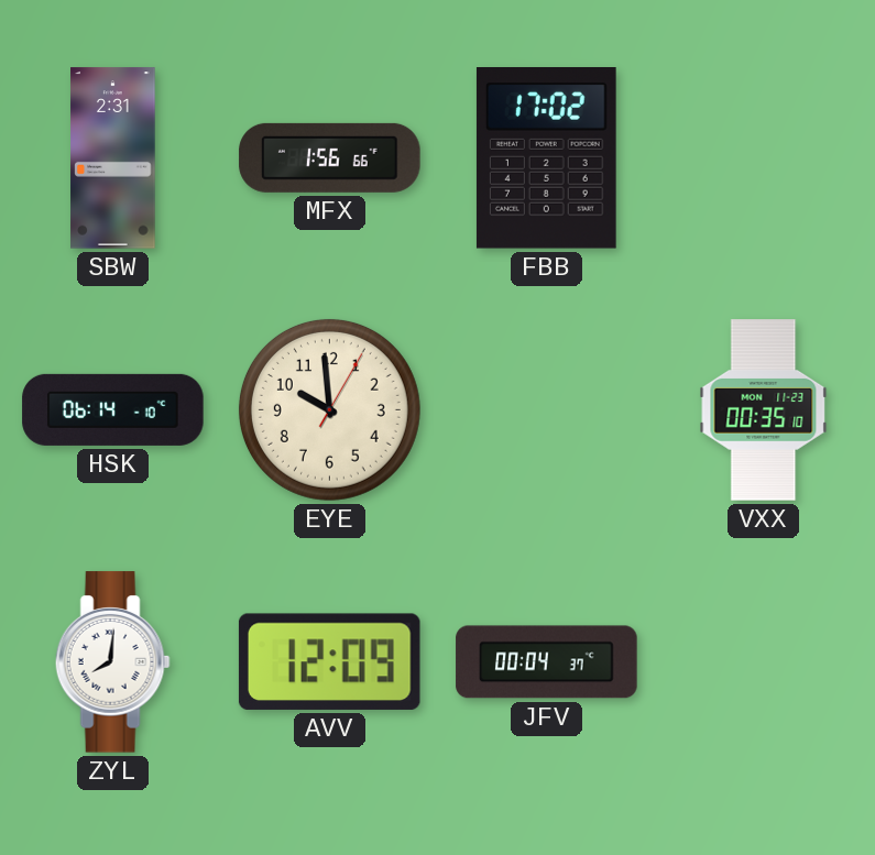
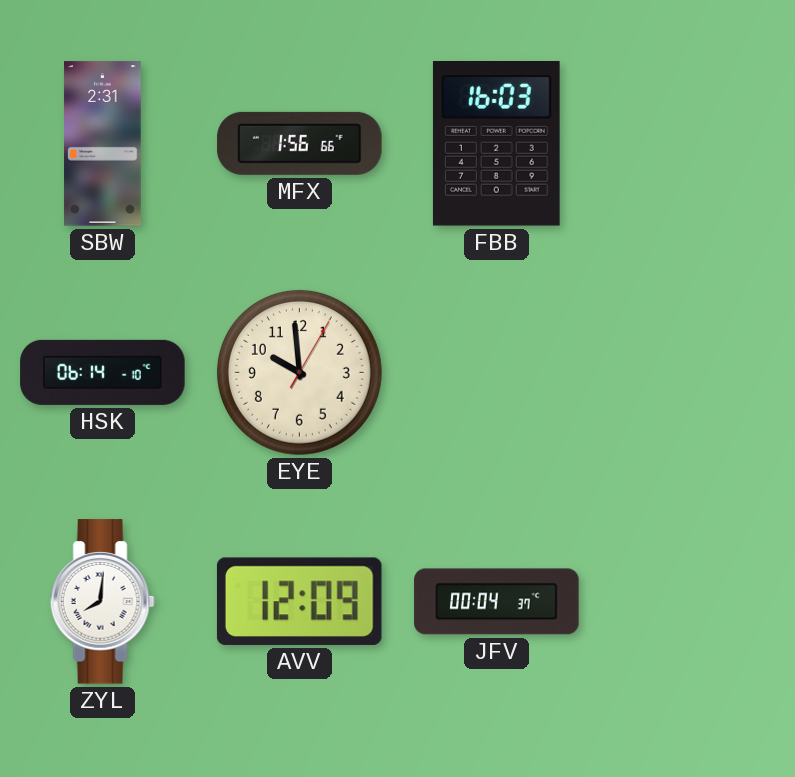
FBB: 17:02 -> 16:03
VXX: 00:35 -> none
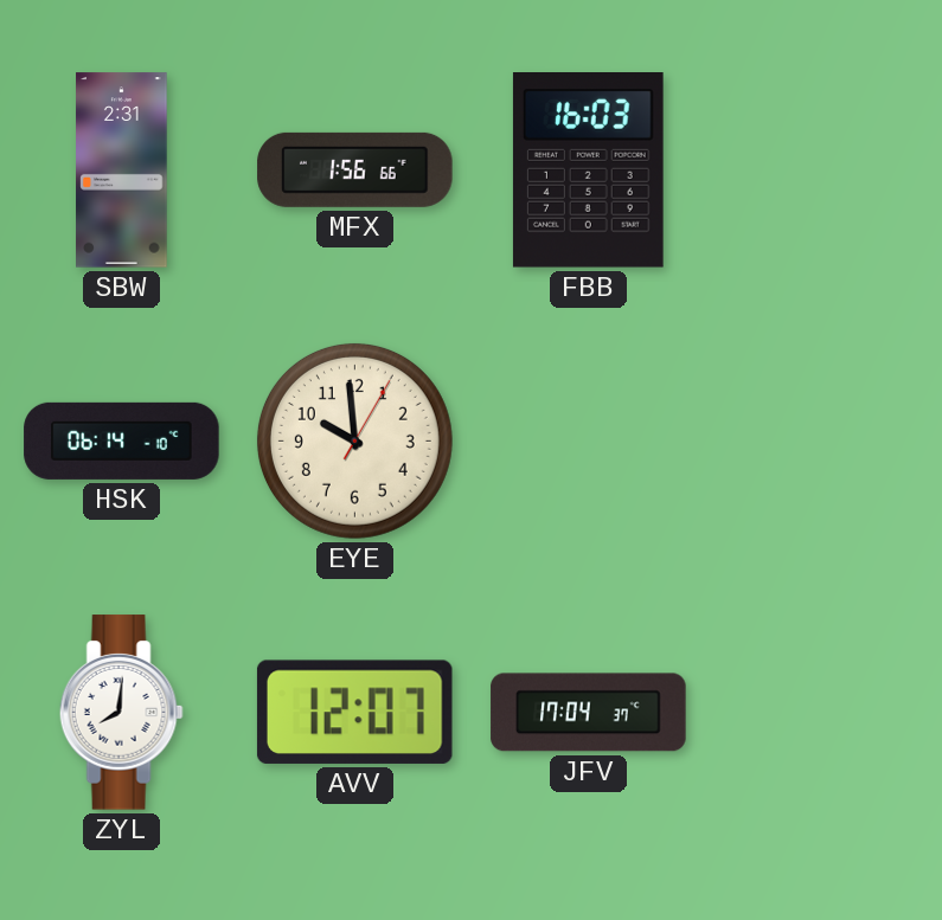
AVV: 12:09 -> 12:07
JFV: 00:04 -> 17:04
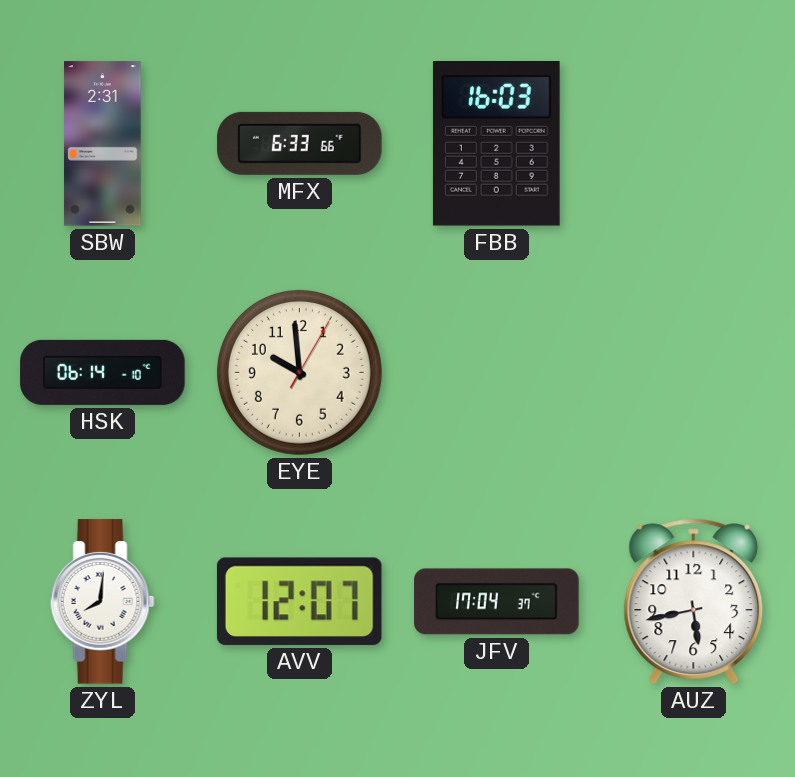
MFX: 1:56 -> 6:33
AUZ: none -> 5:43
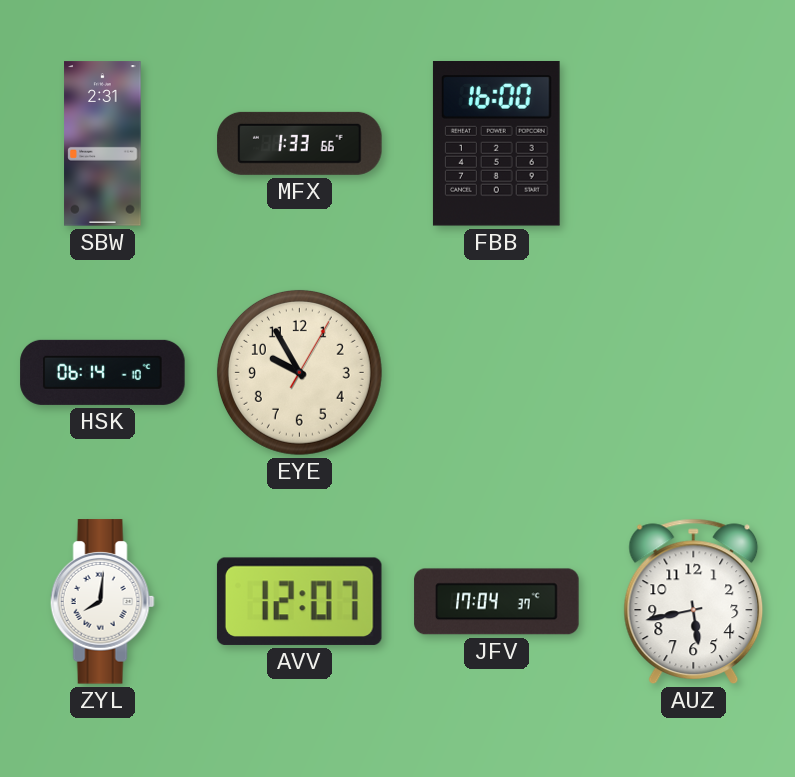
MFX: 6:33 -> 1:33
FBB: 16:03 -> 16:00
EYE: 9:59 -> 9:55
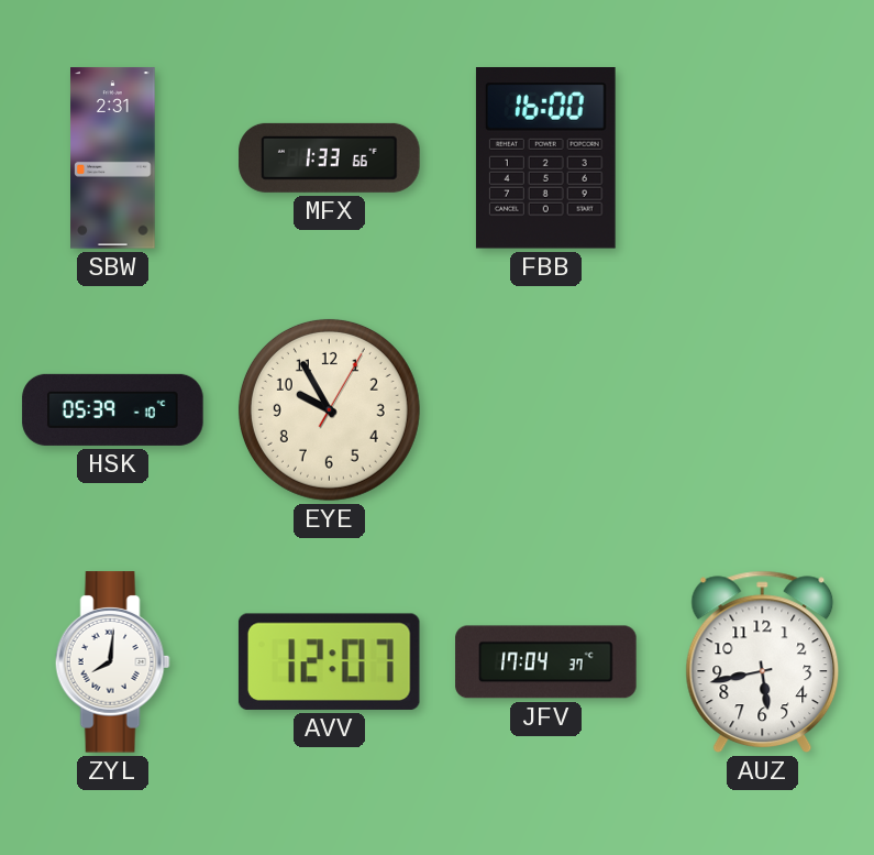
HSK: 06:14 -> 05:39
